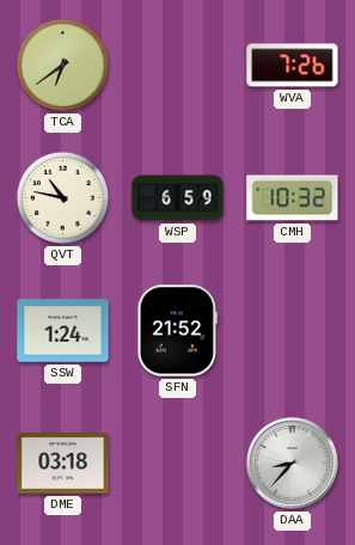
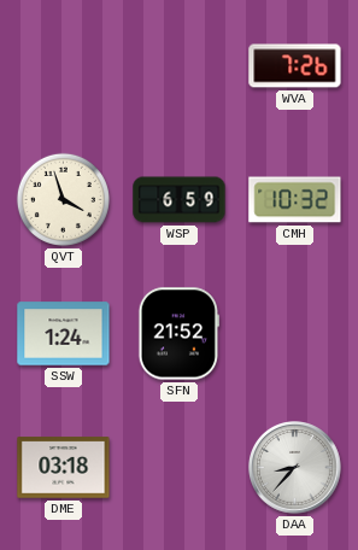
TCA: 6:39 -> none
QVT: 10:47 -> 3:57
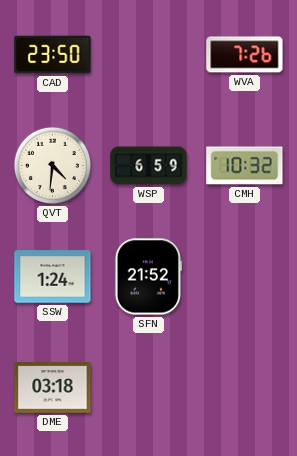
CAD: none -> 23:50
QVT: 3:57 -> 4:31
DAA: 8:37 -> none
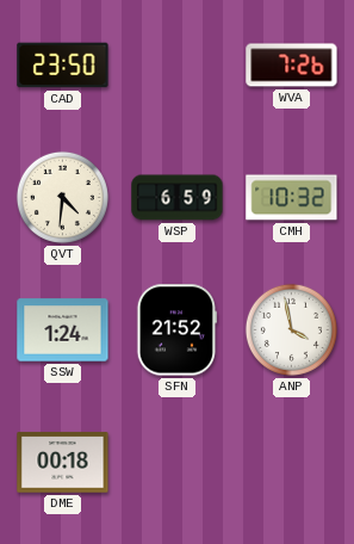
ANP: none -> 3:58
DME: 03:18 -> 00:18
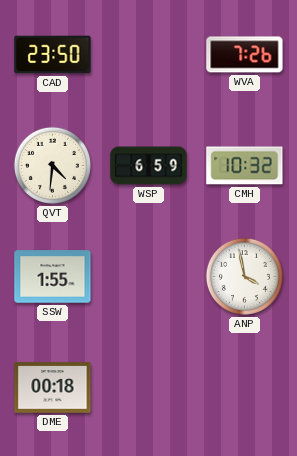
SSW: 1:24 -> 1:55
SFN: 21:52 -> none
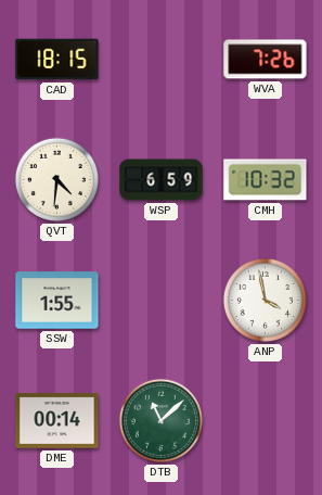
CAD: 23:50 -> 18:15
DME: 00:18 -> 00:14
DTB: none -> 11:08
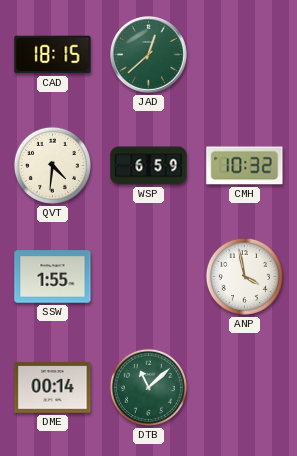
JAD: none -> 12:38
WVA: 7:26 -> none
